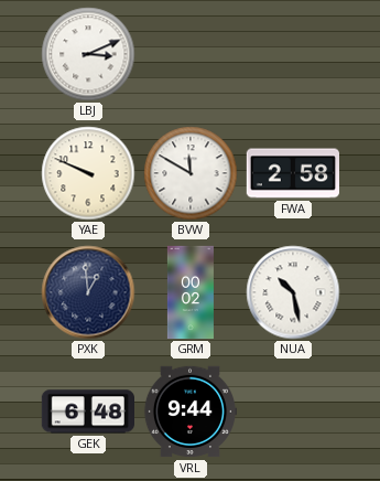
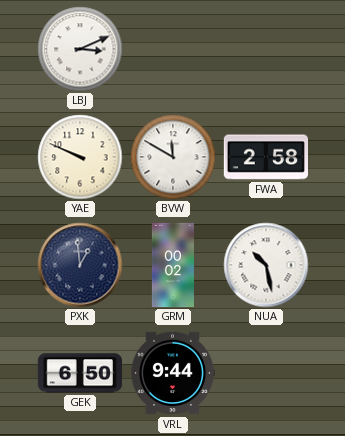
GEK: 6:48 -> 6:50
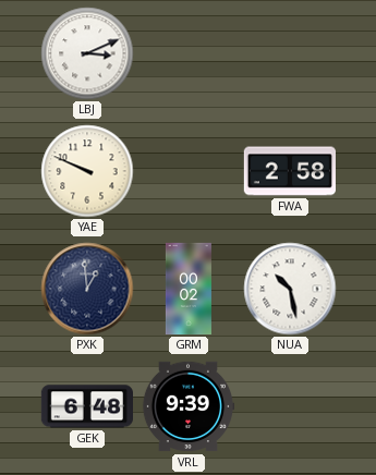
BVW: 11:50 -> none
GEK: 6:50 -> 6:48
VRL: 9:44 -> 9:39
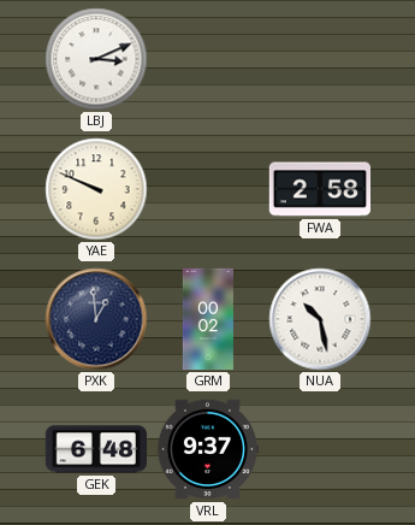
VRL: 9:39 -> 9:37
